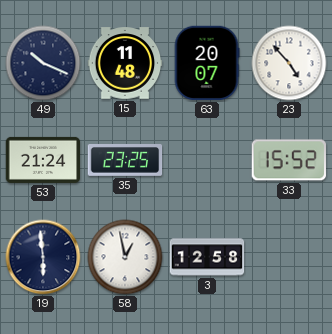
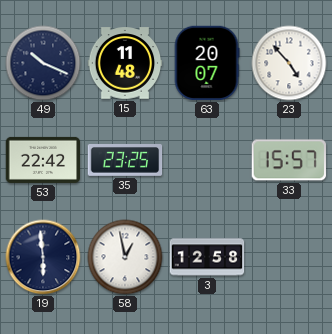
53: 21:24 -> 22:42
33: 15:52 -> 15:57
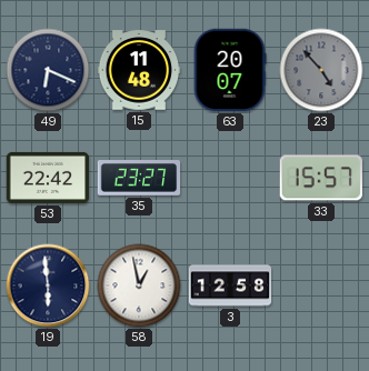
49: 10:19 -> 6:19
23 dial: white -> grey
35: 23:25 -> 23:27
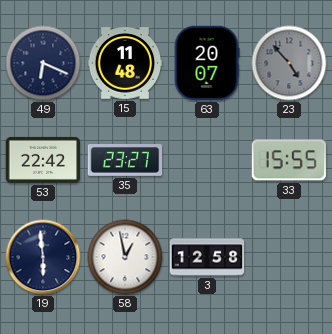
33: 15:57 -> 15:55
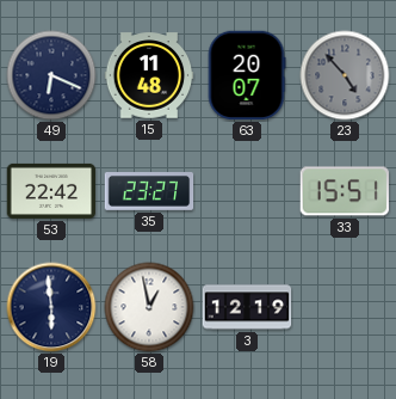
33: 15:55 -> 15:51
3: 12:58 -> 12:19
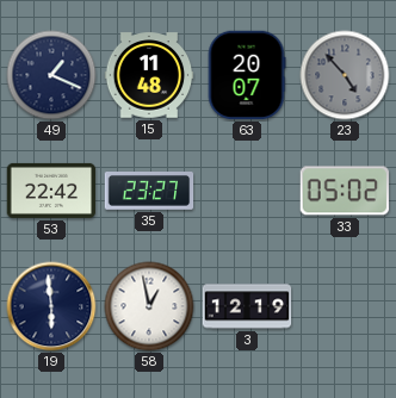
49: 6:19 -> 1:19
33: 15:51 -> 05:02
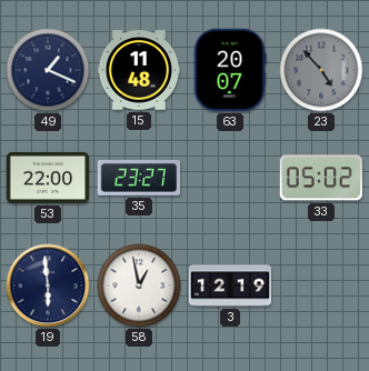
53: 22:42 -> 22:00
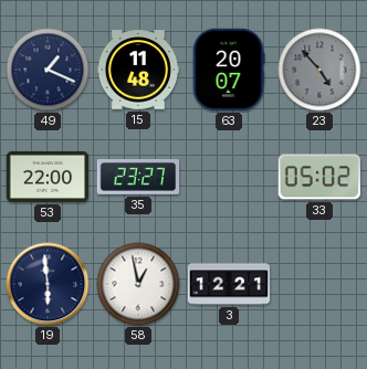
3: 12:19 -> 12:21
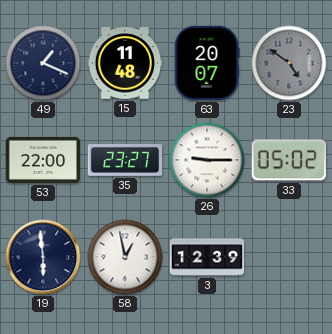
23: 4:53 -> 4:51
26: none -> 9:15
3: 12:21 -> 12:39
